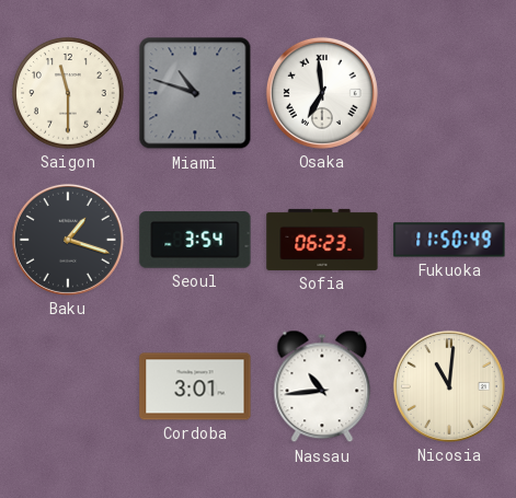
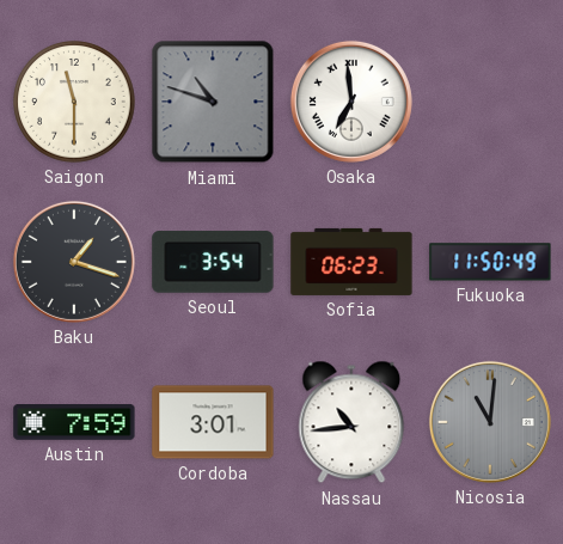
Austin: none -> 7:59
Nicosia dial: cream -> grey
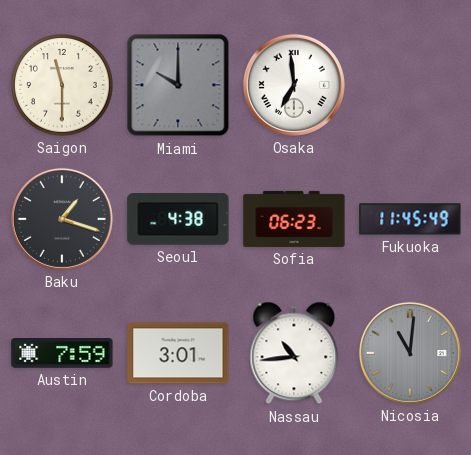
Miami: 10:48 -> 10:00
Seoul: 3:54 -> 4:38
Fukuoka: 11:50 -> 11:45
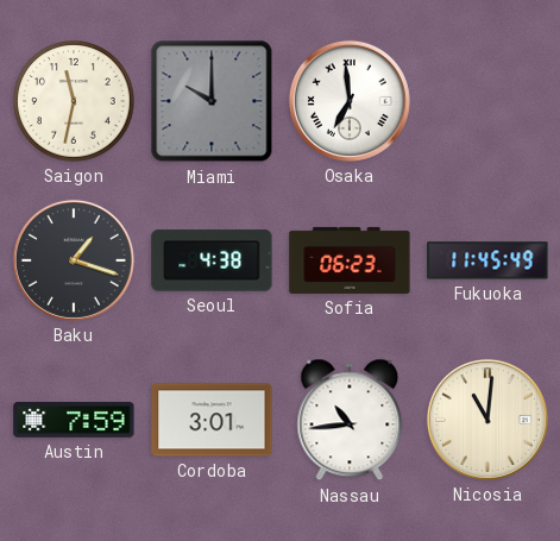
Saigon: 11:30 -> 11:32
Nicosia dial: grey -> cream
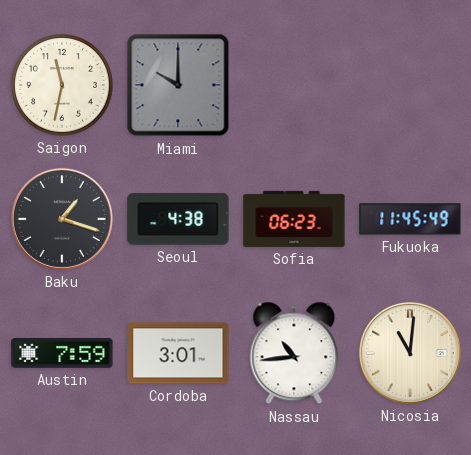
Osaka: 6:59 -> none
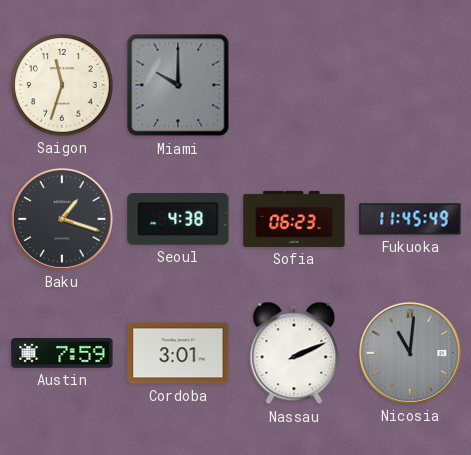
Saigon: 11:32 -> 11:33
Nassau: 10:44 -> 2:11
Nicosia dial: cream -> grey
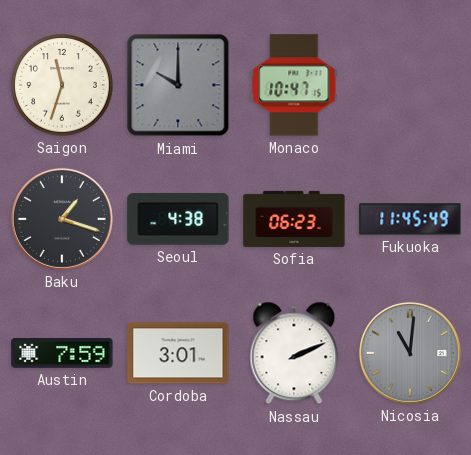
Monaco: none -> 10:47
